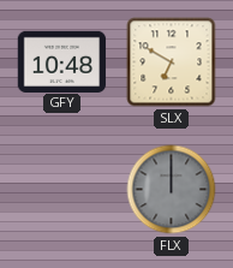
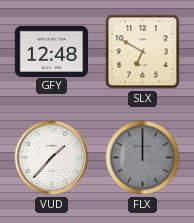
GFY: 10:48 -> 12:48
VUD: none -> 1:37
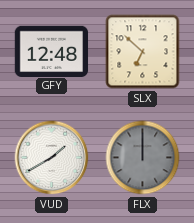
SLX: 6:50 -> 6:52
VUD: 1:37 -> 1:40
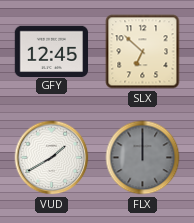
GFY: 12:48 -> 12:45
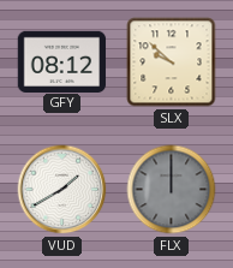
GFY: 12:45 -> 08:12
SLX: 6:52 -> 9:52
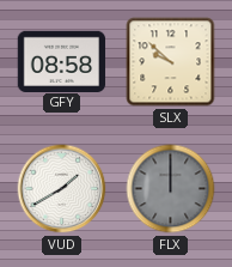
GFY: 08:12 -> 08:58
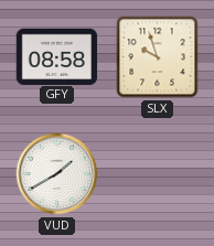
SLX: 9:52 -> 9:57
FLX: 12:00 -> none
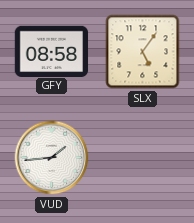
SLX: 9:57 -> 5:06
VUD: 1:40 -> 1:44
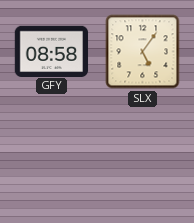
VUD: 1:44 -> none
